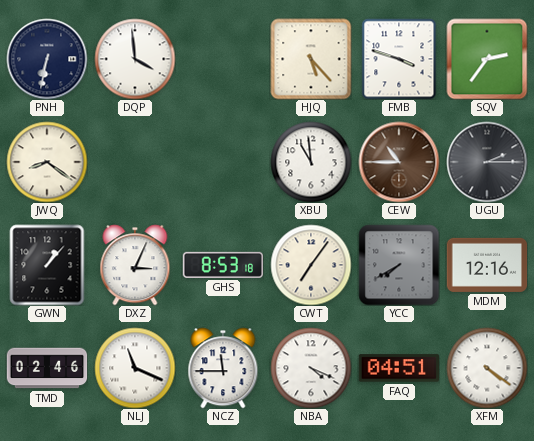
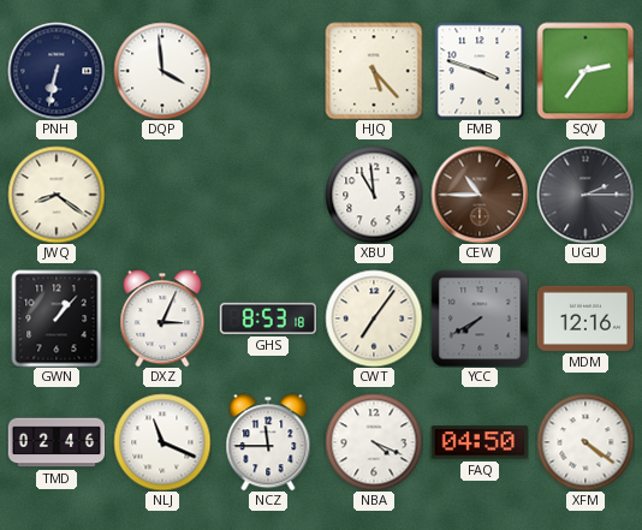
FAQ: 04:51 -> 04:50
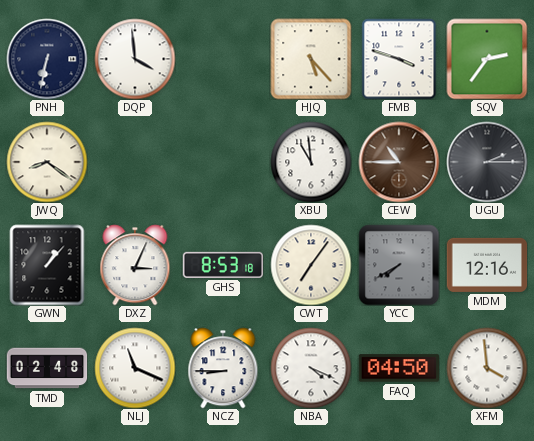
TMD: 02:46 -> 02:48
NCZ: 11:45 -> 8:45
XFM: 4:21 -> 3:59
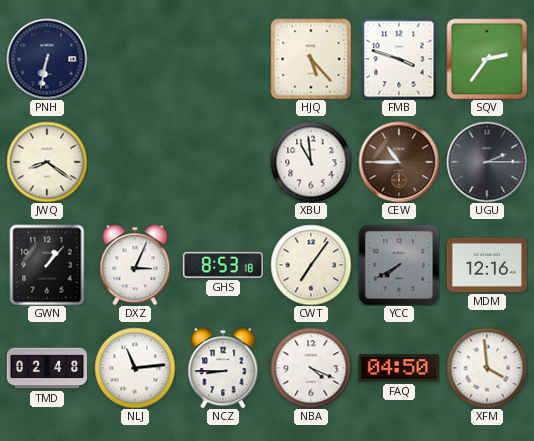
DQP: 3:59 -> none
NLJ: 11:19 -> 11:14
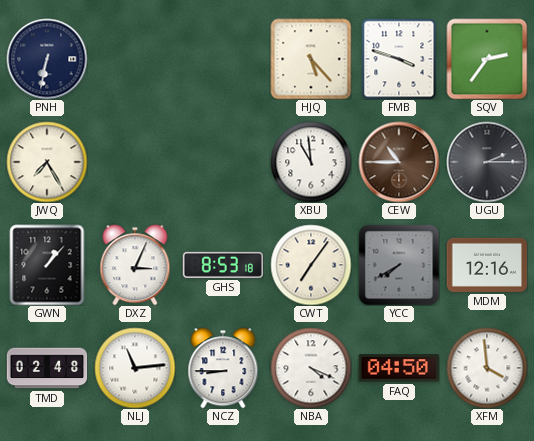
JWQ: 8:21 -> 7:25
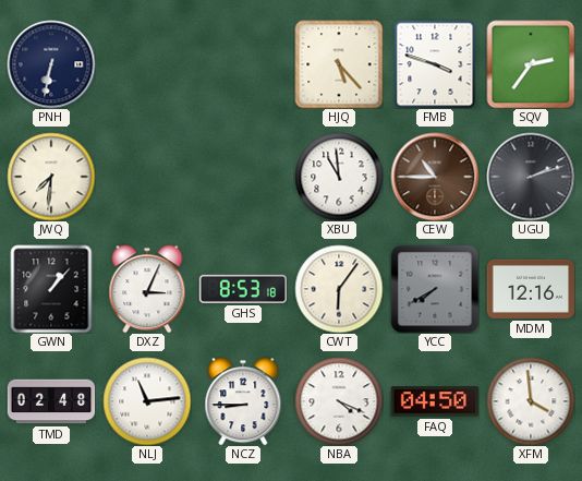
JWQ: 7:25 -> 7:31
UGU: 2:15 -> 2:12
CWT: 7:06 -> 6:06
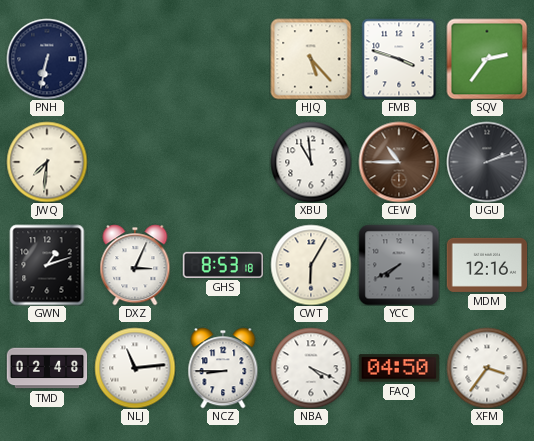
GWN: 1:07 -> 1:12
CWT: 6:06 -> 6:05
XFM: 3:59 -> 3:36
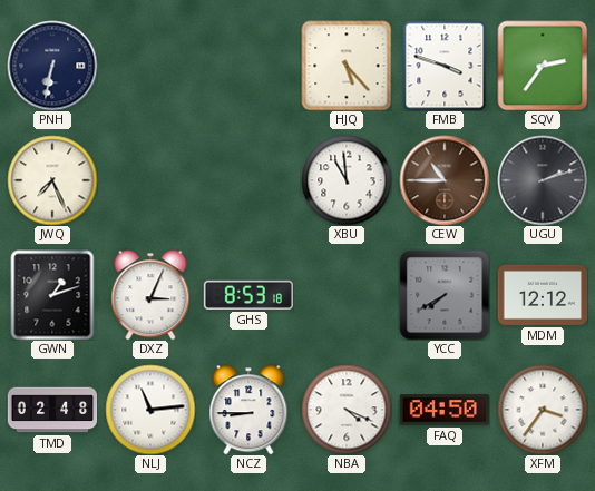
JWQ: 7:31 -> 7:26
CWT: 6:05 -> none
MDM: 12:16 -> 12:12
